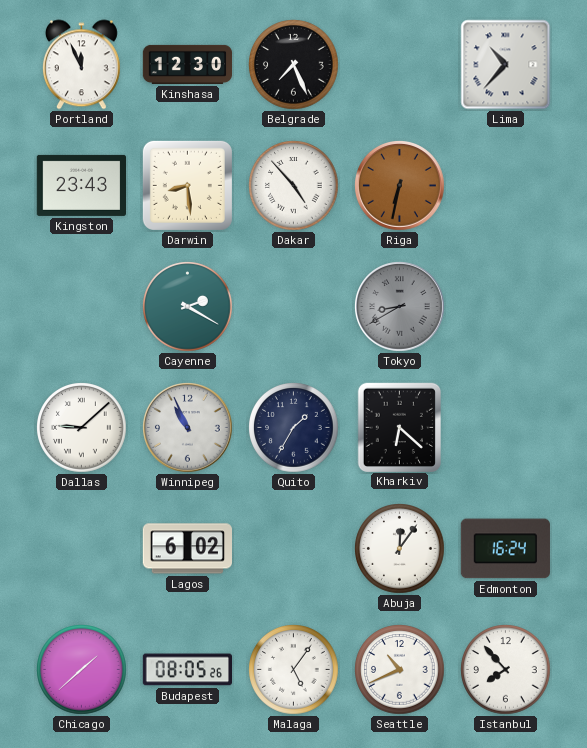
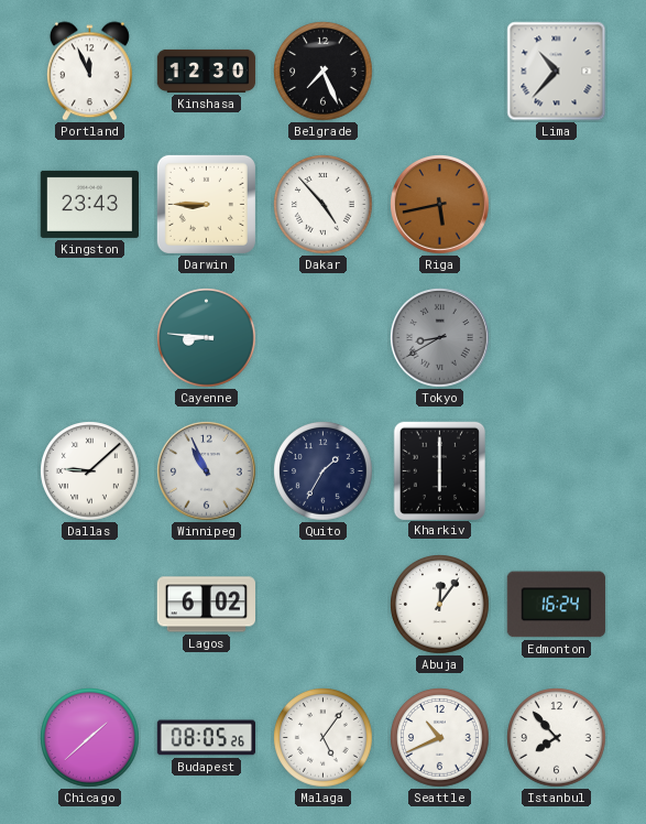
Darwin: 8:29 -> 8:45
Riga: 6:32 -> 5:43
Cayenne: 2:20 -> 8:46
Kharkiv: 6:22 -> 6:00
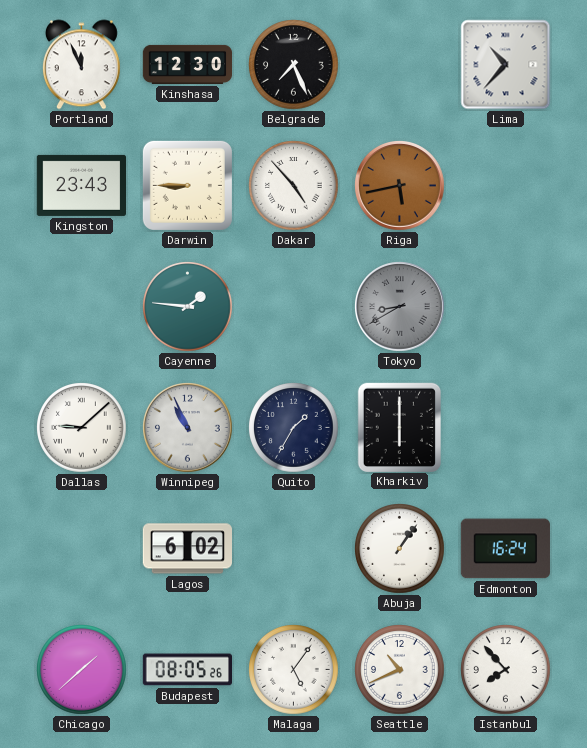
Cayenne: 8:46 -> 1:46
Abuja: 12:06 -> 1:06
